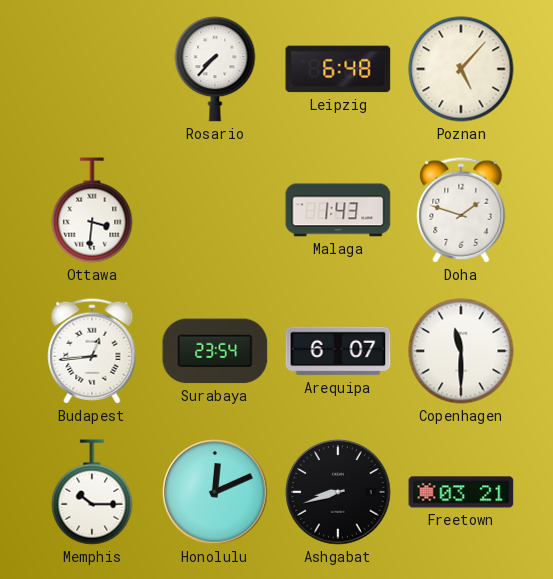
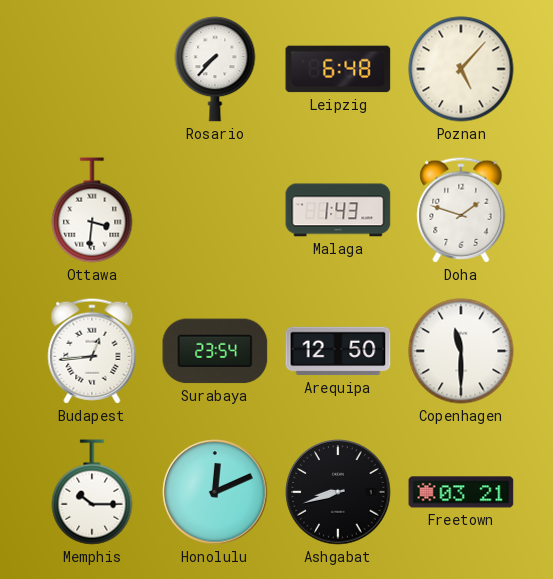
Arequipa: 6:07 -> 12:50
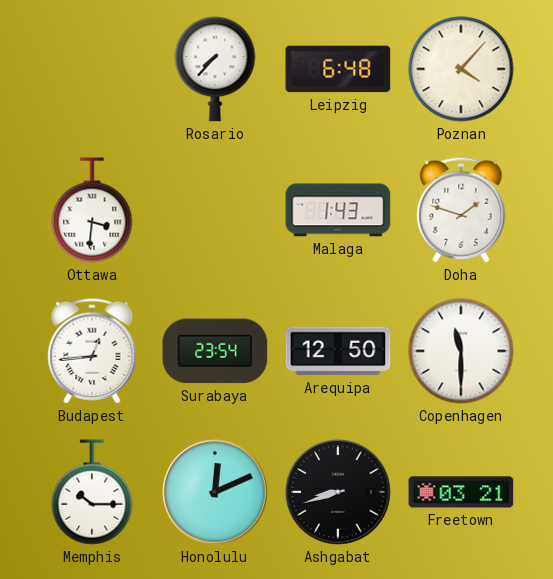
Poznan: 5:07 -> 4:07
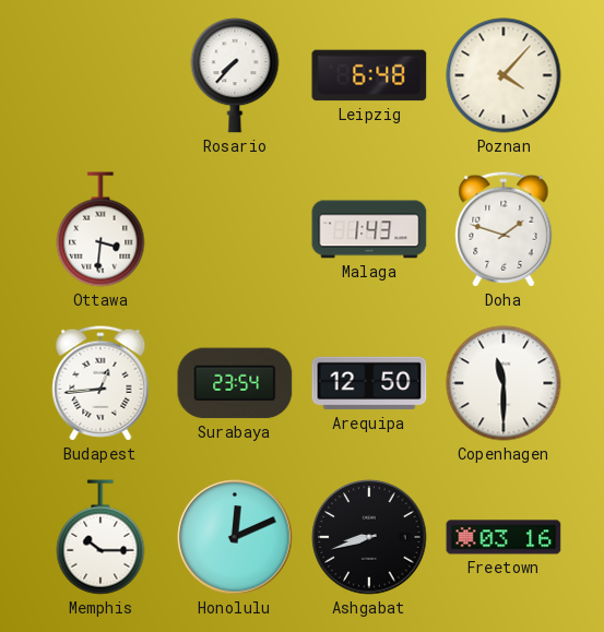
Freetown: 03:21 -> 03:16
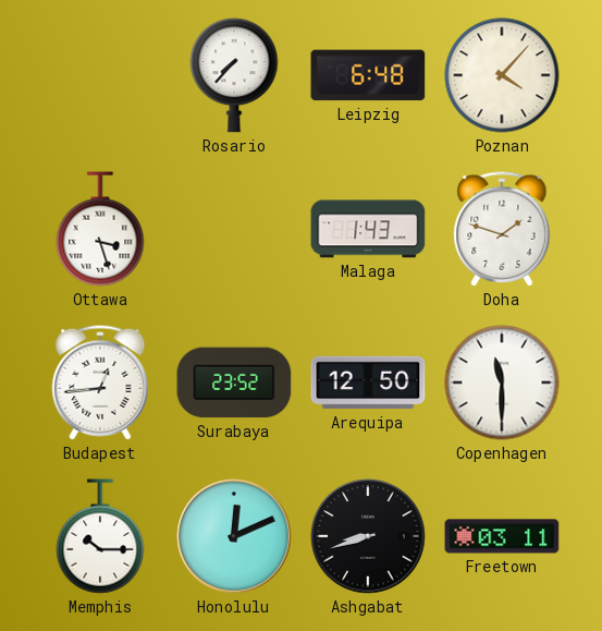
Ottawa: 3:31 -> 3:27
Surabaya: 23:54 -> 23:52
Freetown: 03:16 -> 03:11
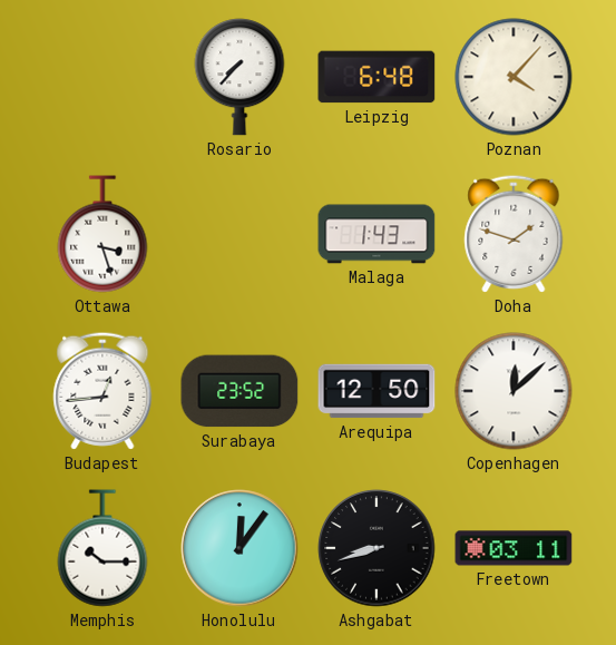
Copenhagen: 11:30 -> 12:08
Honolulu: 12:11 -> 12:06
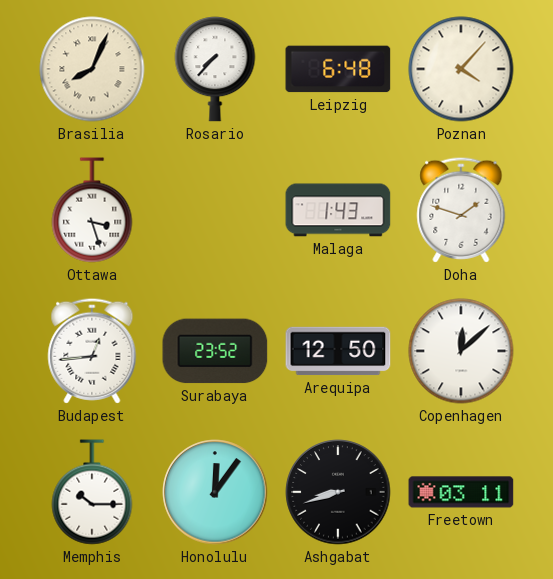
Brasilia: none -> 8:04
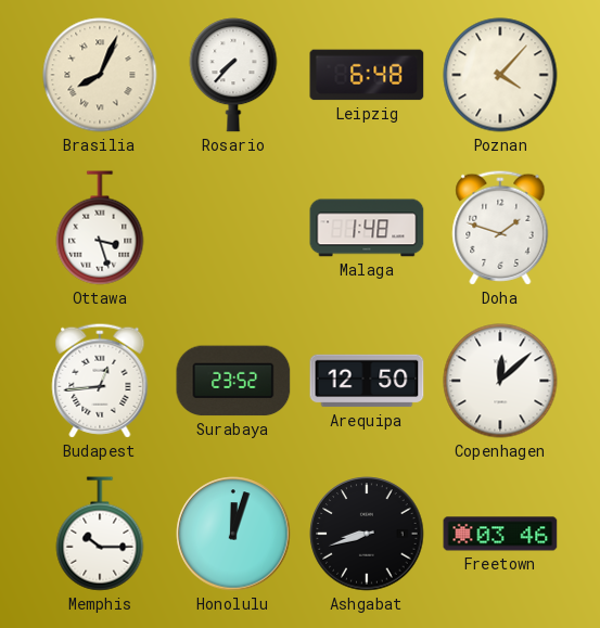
Malaga: 1:43 -> 1:48
Honolulu: 12:06 -> 12:03
Freetown: 03:11 -> 03:46
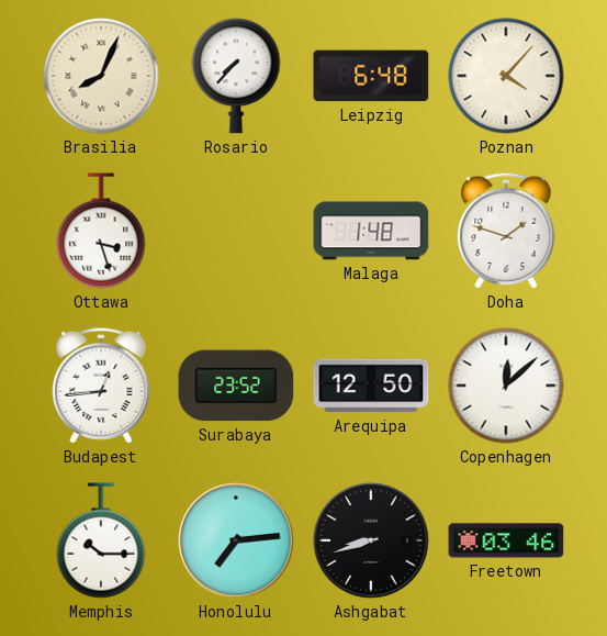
Honolulu: 12:03 -> 7:14
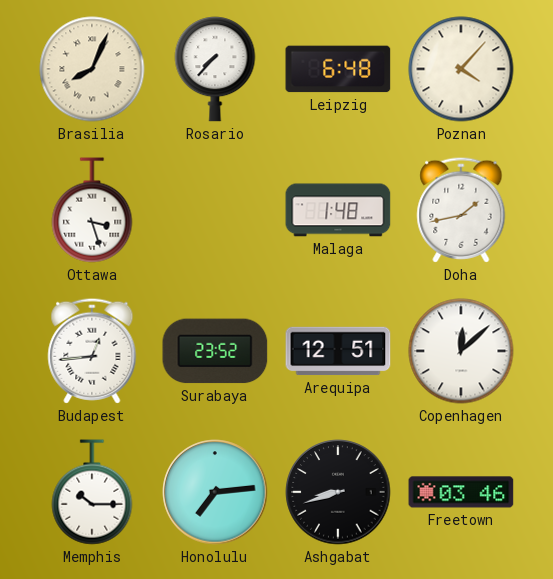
Doha: 1:48 -> 1:43
Arequipa: 12:50 -> 12:51
